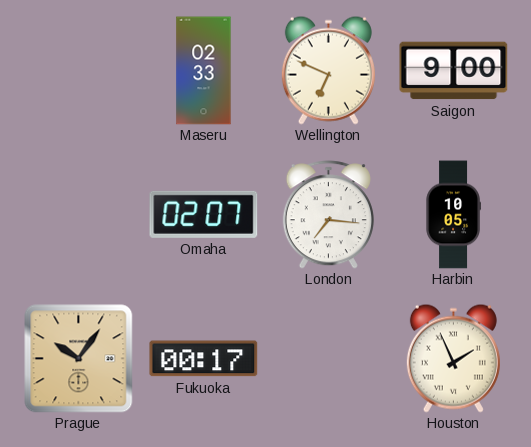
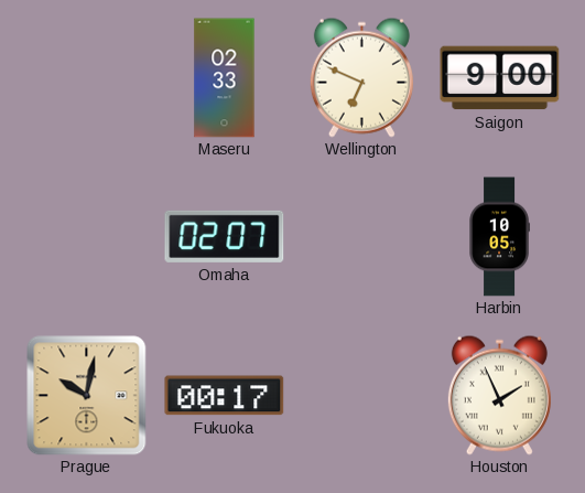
London: 7:16 -> none
Prague: 10:06 -> 10:02
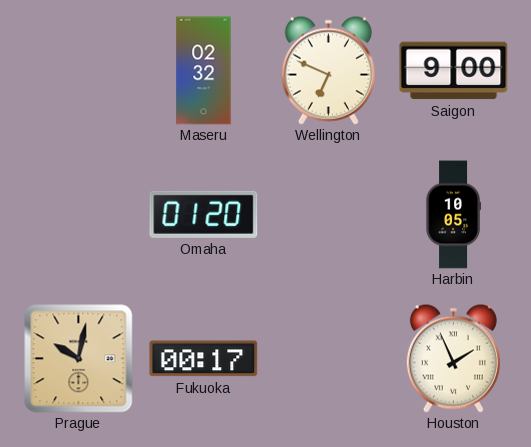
Maseru: 02:33 -> 02:32
Omaha: 02:07 -> 01:20
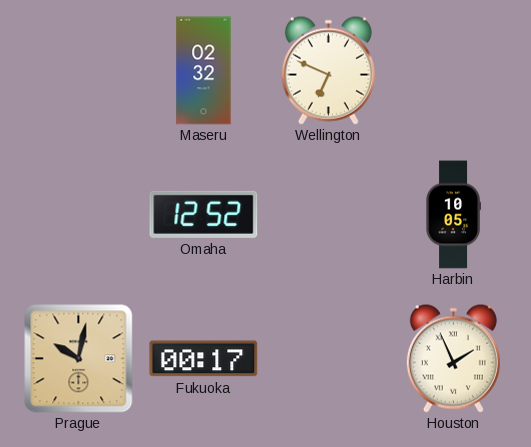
Saigon: 9:00 -> none
Omaha: 01:20 -> 12:52
